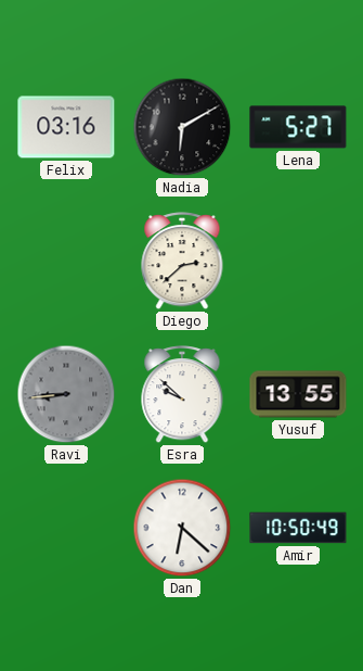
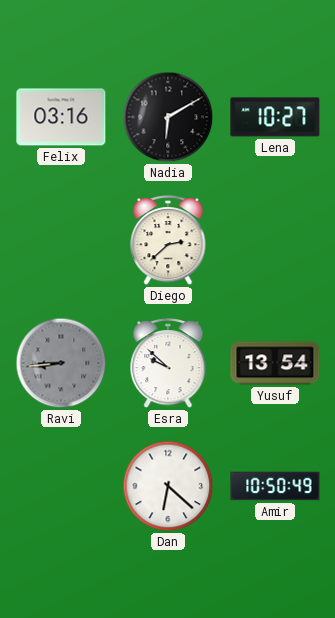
Lena: 5:27 -> 10:27
Yusuf: 13:55 -> 13:54
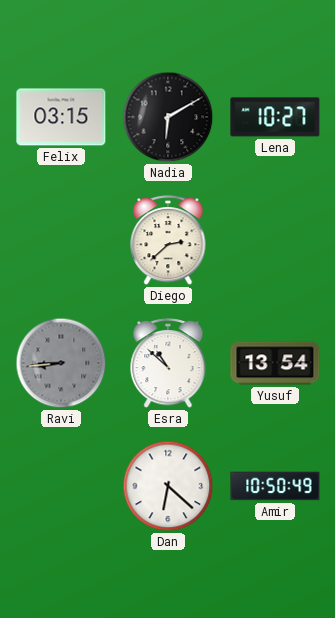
Felix: 03:16 -> 03:15
Esra: 9:52 -> 10:52
